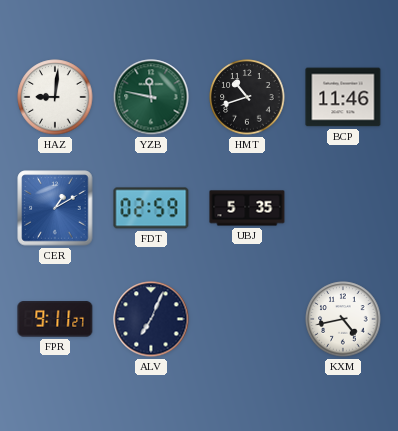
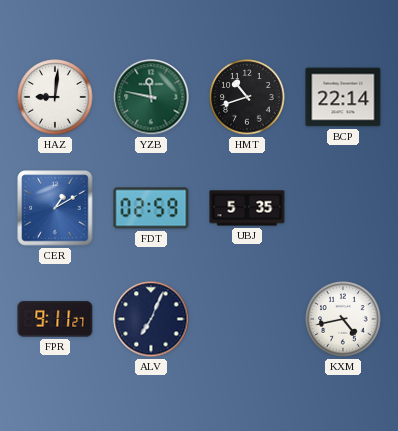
BCP: 11:46 -> 22:14
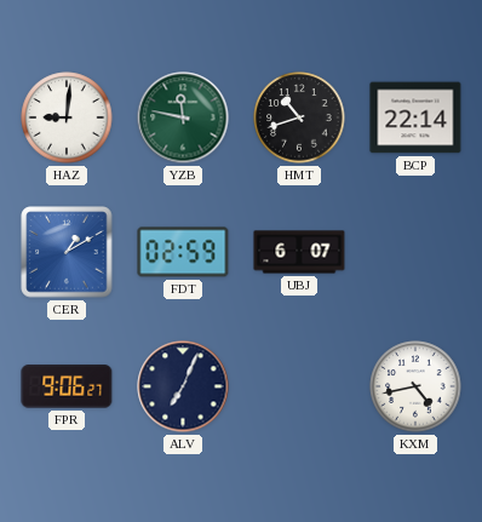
UBJ: 5:35 -> 6:07
FPR: 9:11 -> 9:06
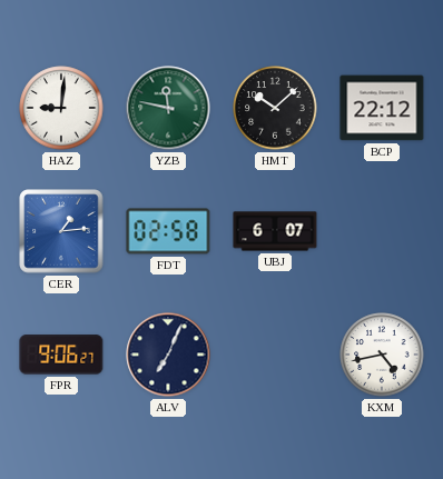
HMT: 10:42 -> 10:08
BCP: 22:14 -> 22:12
CER: 1:10 -> 1:14
FDT: 02:59 -> 02:58
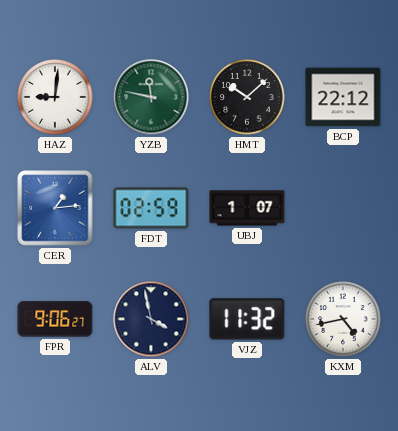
FDT: 02:58 -> 02:59
UBJ: 6:07 -> 1:07
ALV: 7:04 -> 3:58
VJZ: none -> 11:32
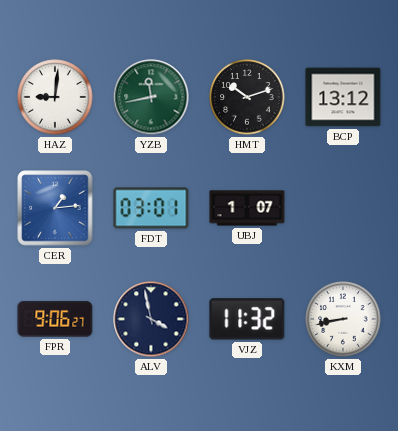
YZB: 11:47 -> 11:43
HMT: 10:08 -> 10:12
BCP: 22:12 -> 13:12
FDT: 02:59 -> 03:01
KXM: 4:43 -> 8:43
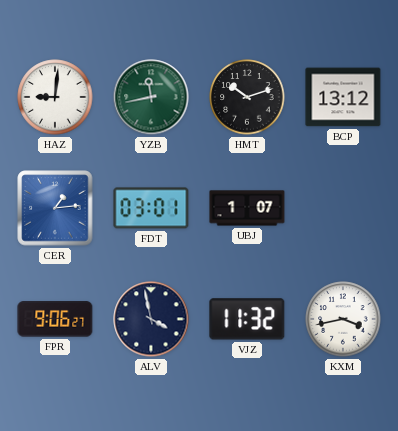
KXM: 8:43 -> 3:43
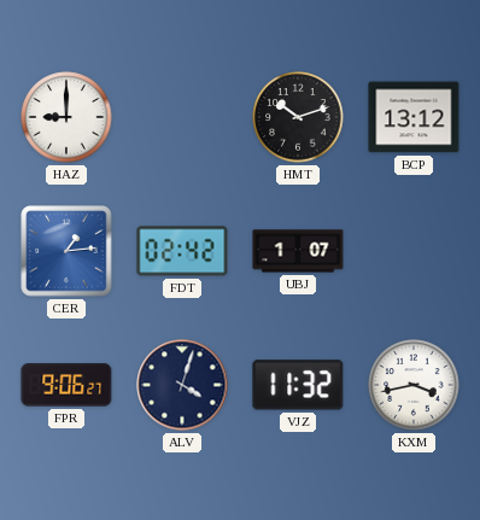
HAZ: 9:01 -> 9:00
YZB: 11:43 -> none
FDT: 03:01 -> 02:42
ALV: 3:58 -> 4:03
